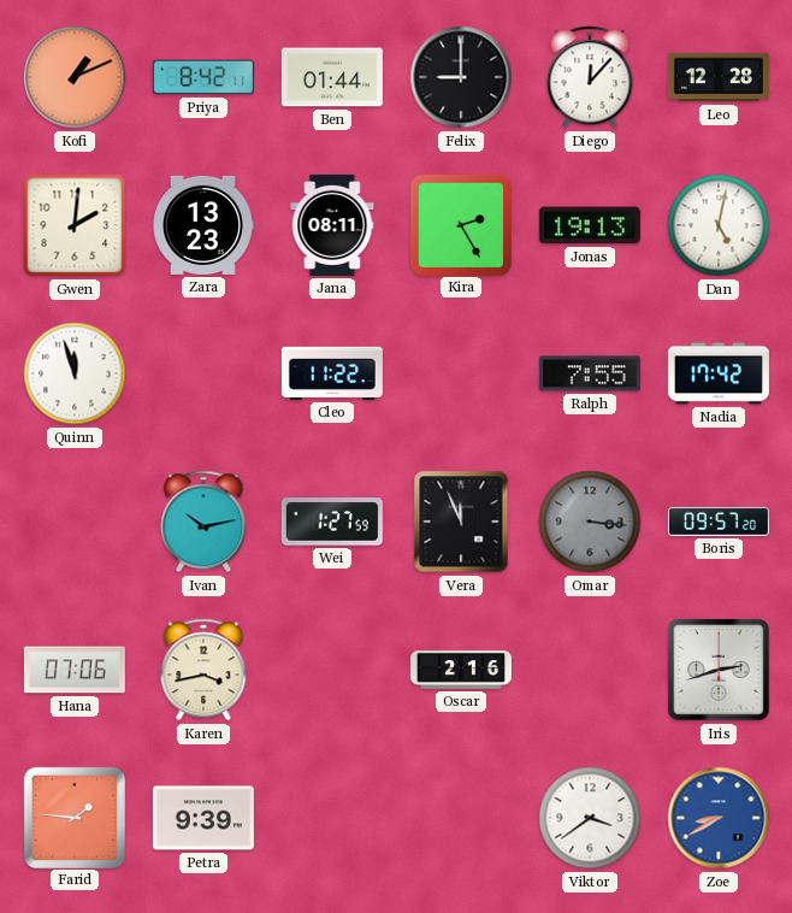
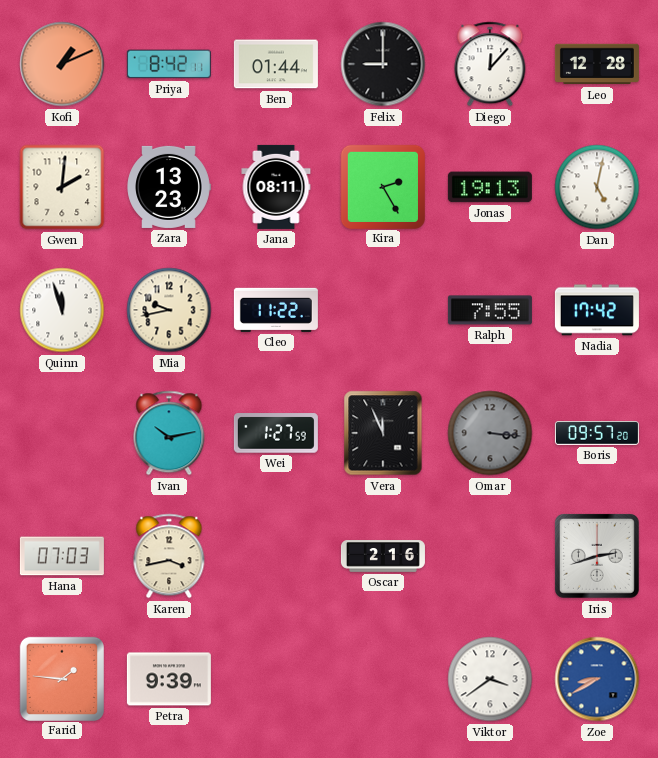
Mia: none -> 9:43
Hana: 07:06 -> 07:03
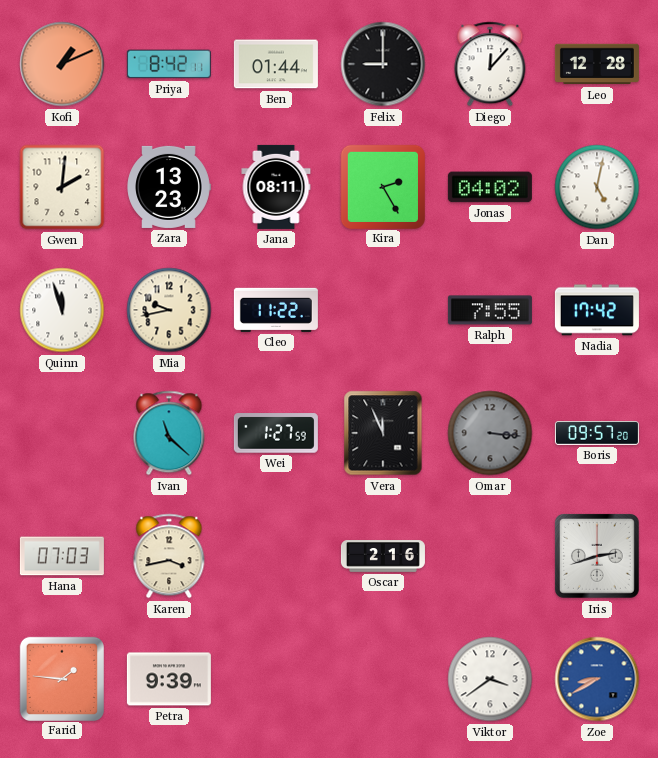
Jonas: 19:13 -> 04:02
Ivan: 10:13 -> 11:22
